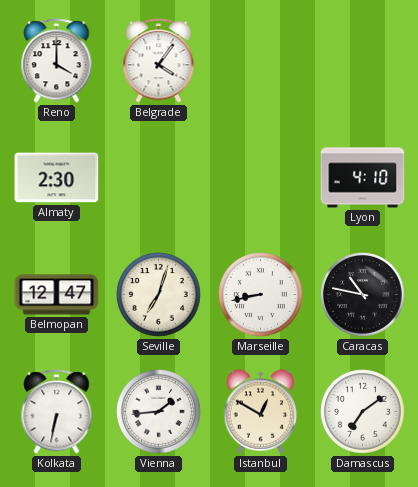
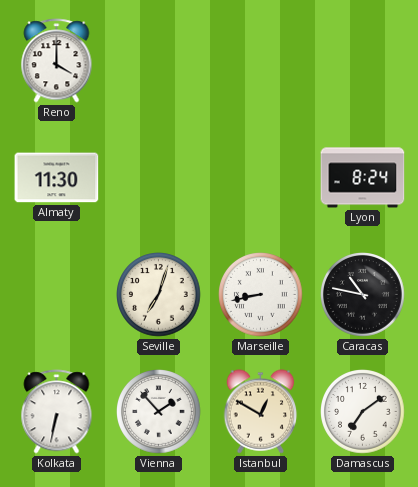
Belgrade: 4:06 -> none
Almaty: 2:30 -> 11:30
Lyon: 4:10 -> 8:24
Belmopan: 12:47 -> none
Vienna: 1:44 -> 1:53
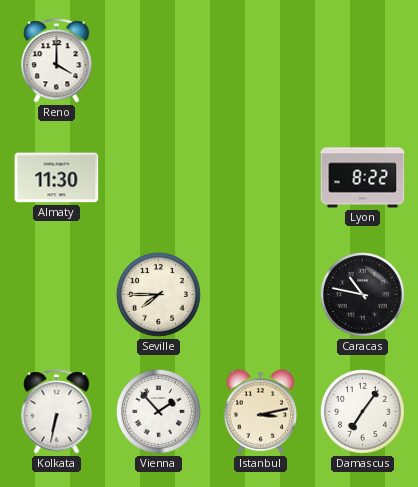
Lyon: 8:24 -> 8:22
Seville: 7:03 -> 7:45
Marseille: 8:43 -> none
Istanbul: 12:50 -> 3:13
Damascus: 7:09 -> 7:06
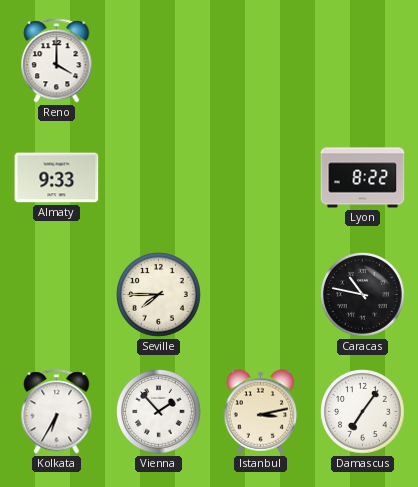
Almaty: 11:30 -> 9:33
Kolkata: 6:32 -> 6:35
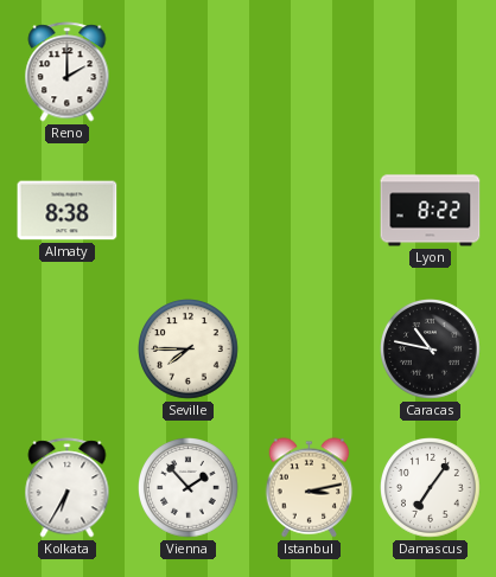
Reno: 4:00 -> 2:00
Almaty: 9:33 -> 8:38
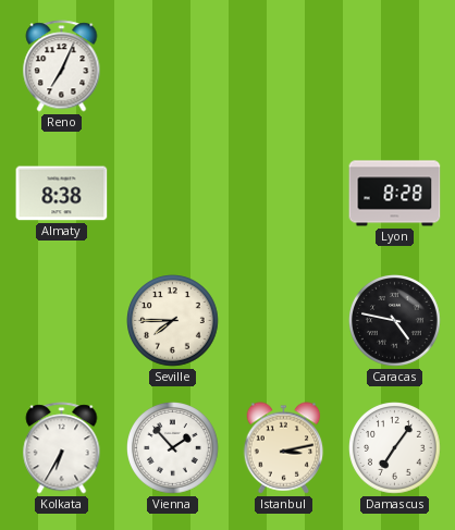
Reno: 2:00 -> 7:04
Lyon: 8:22 -> 8:28
Caracas: 10:47 -> 4:47
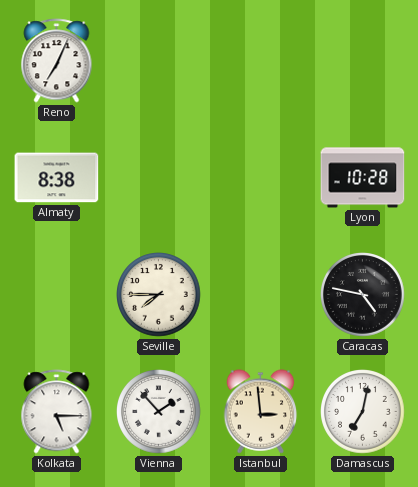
Lyon: 8:28 -> 10:28
Kolkata: 6:35 -> 5:15
Istanbul: 3:13 -> 2:59
Damascus: 7:06 -> 7:02
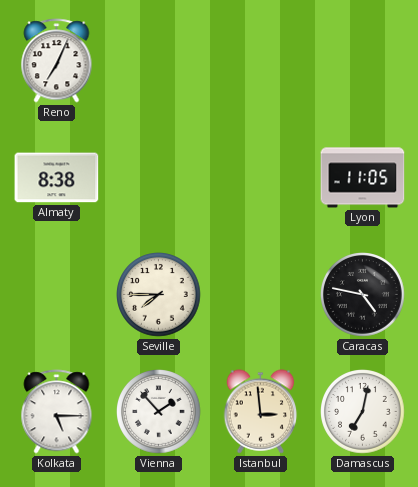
Lyon: 10:28 -> 11:05
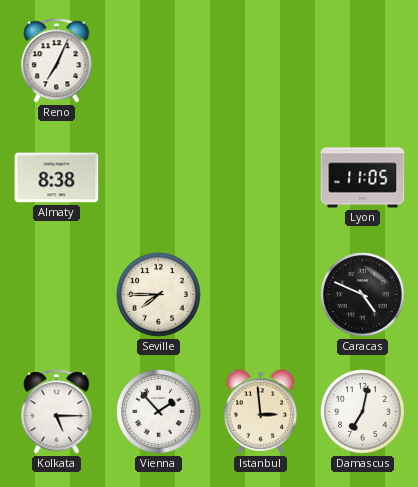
Caracas: 4:47 -> 4:49
